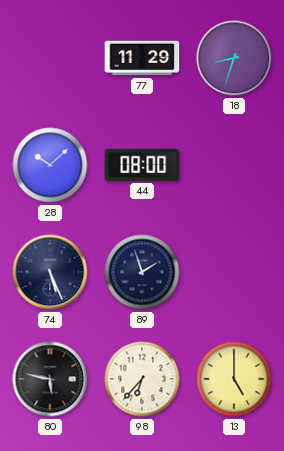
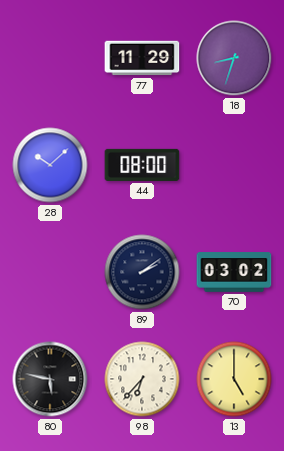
74: 5:26 -> none
89: 1:57 -> 2:09
70: none -> 03:02
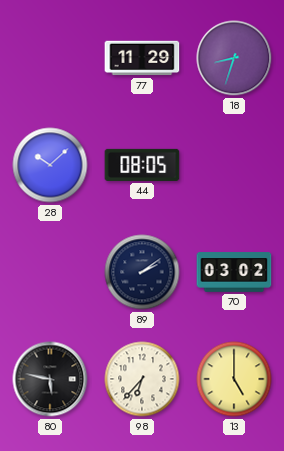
44: 08:00 -> 08:05
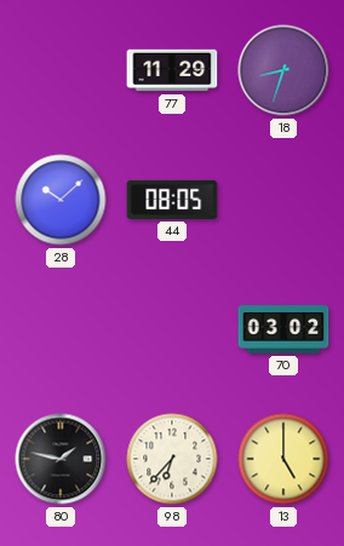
89: 2:09 -> none
80: 5:47 -> 1:47
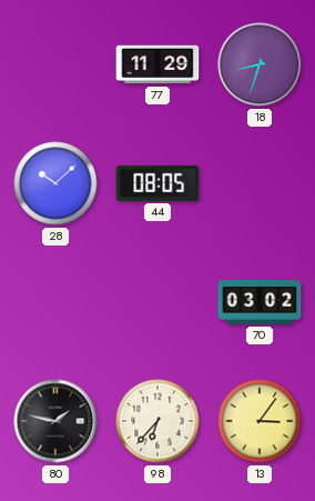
13: 5:00 -> 3:06
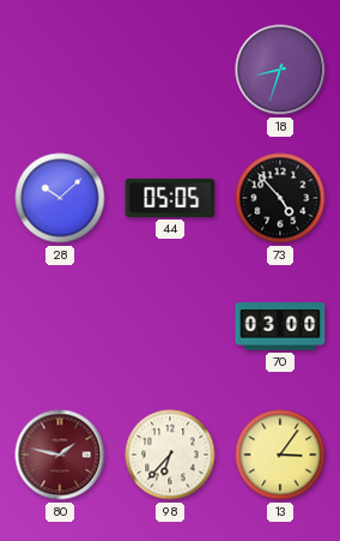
77: 11:29 -> none
44: 08:05 -> 05:05
73: none -> 4:53
70: 03:02 -> 03:00
80 dial: black -> burgundy
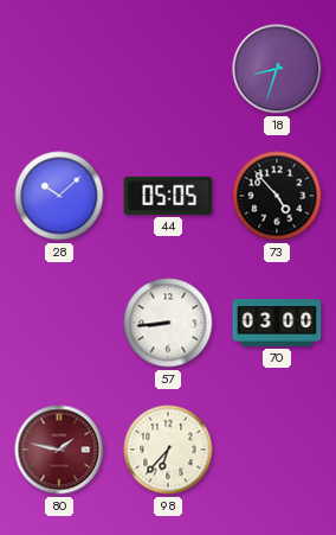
57: none -> 8:44
13: 3:06 -> none
